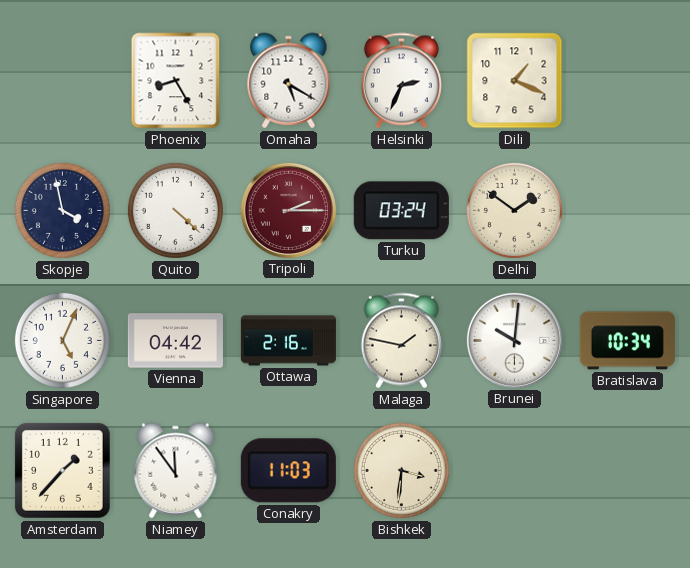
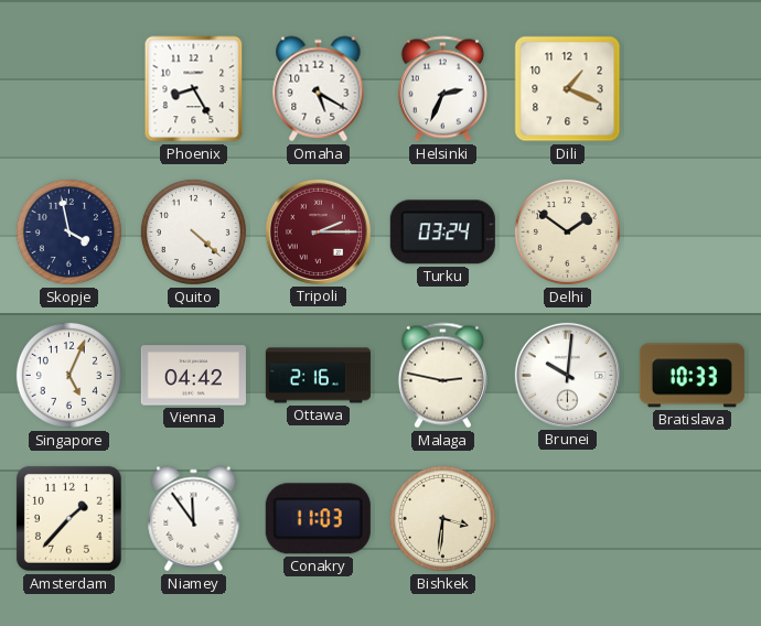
Malaga: 1:47 -> 2:47
Bratislava: 10:34 -> 10:33
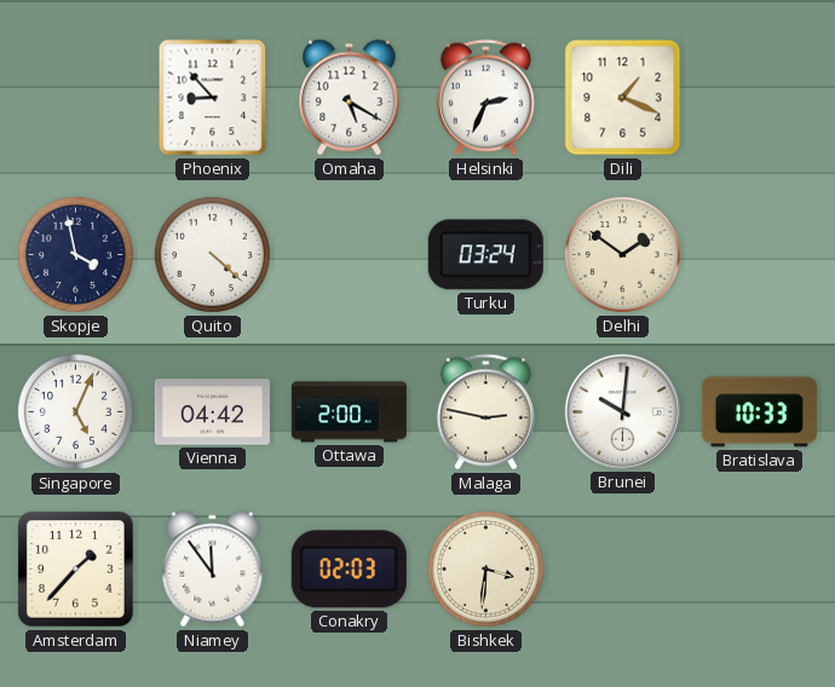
Phoenix: 8:25 -> 8:53
Tripoli: 2:15 -> none
Ottawa: 2:16 -> 2:00
Conakry: 11:03 -> 02:03
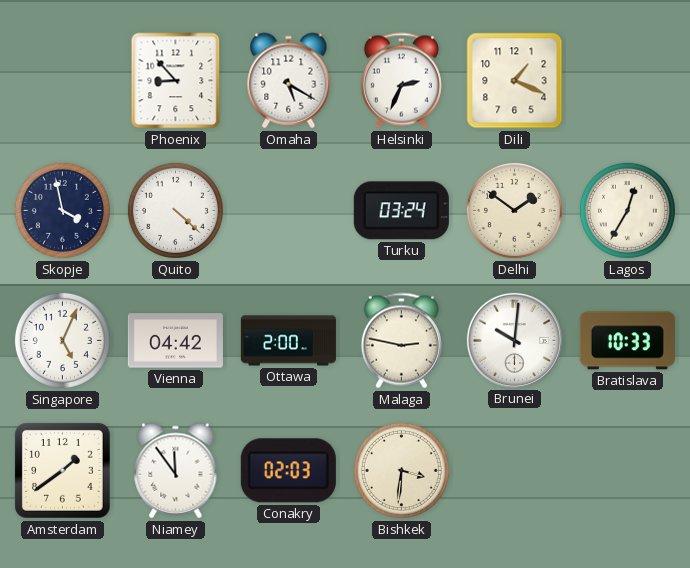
Lagos: none -> 12:35
Amsterdam: 1:37 -> 1:39
